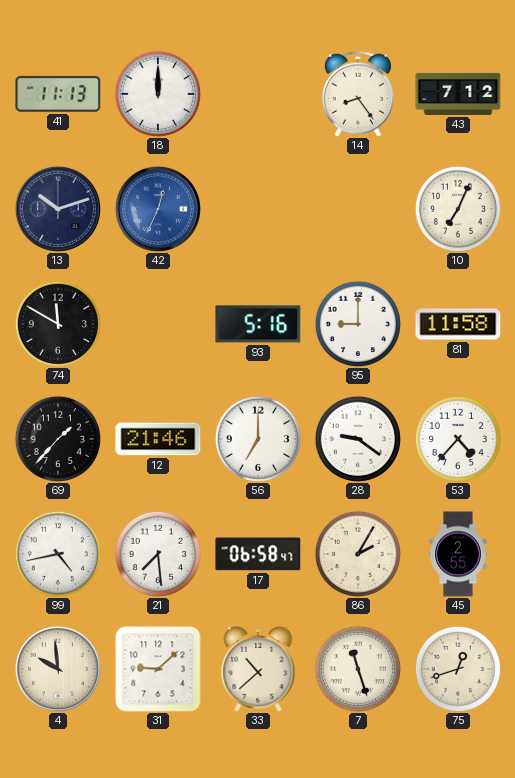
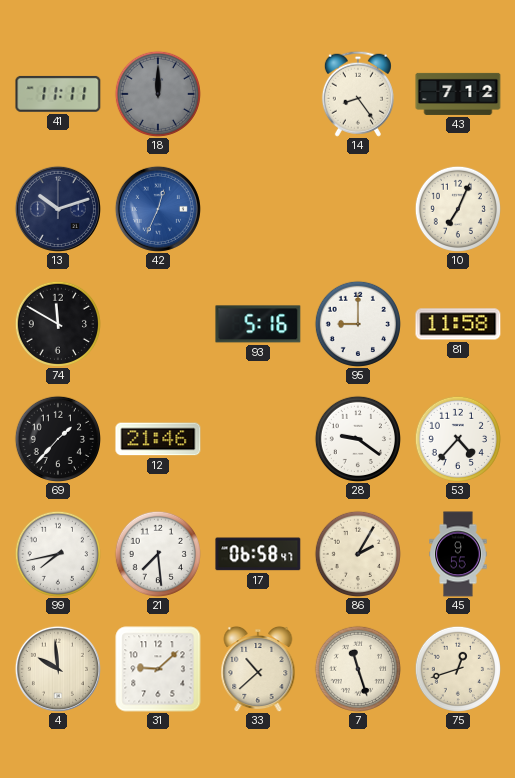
41: 11:13 -> 11:11
18 dial: white -> grey
56: 7:00 -> none
99: 4:43 -> 7:43
45: 2:55 -> 9:55
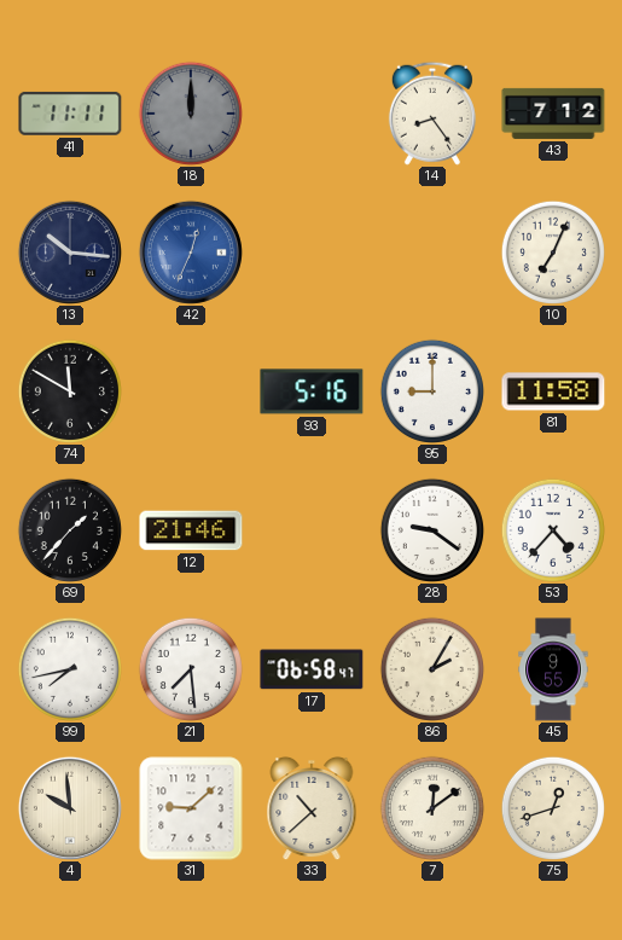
13: 10:12 -> 10:16
7: 11:27 -> 12:09
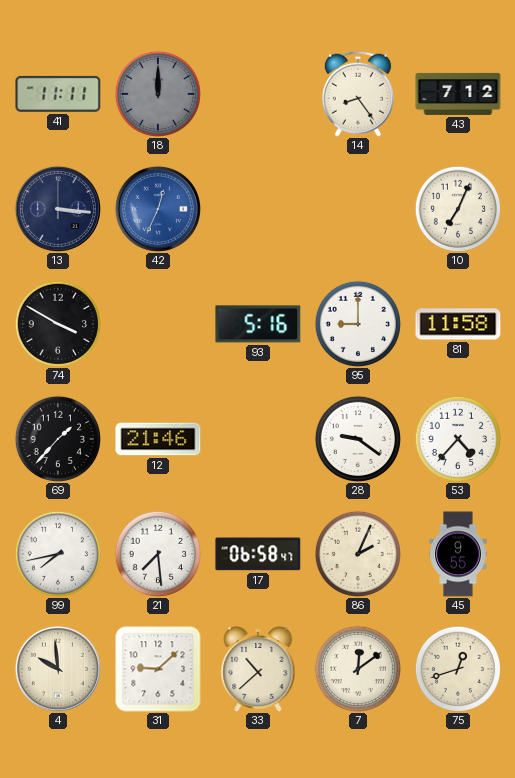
13: 10:16 -> 3:16
74: 11:50 -> 3:50
86: 2:05 -> 2:04
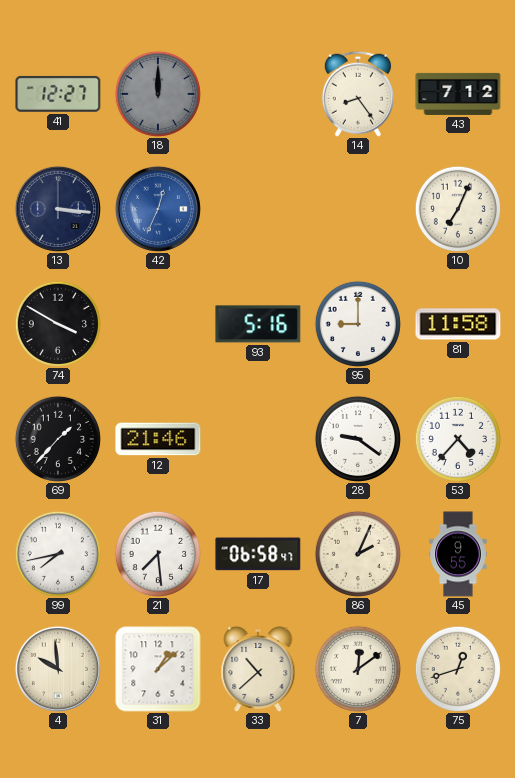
41: 11:11 -> 12:27
31: 9:08 -> 1:08
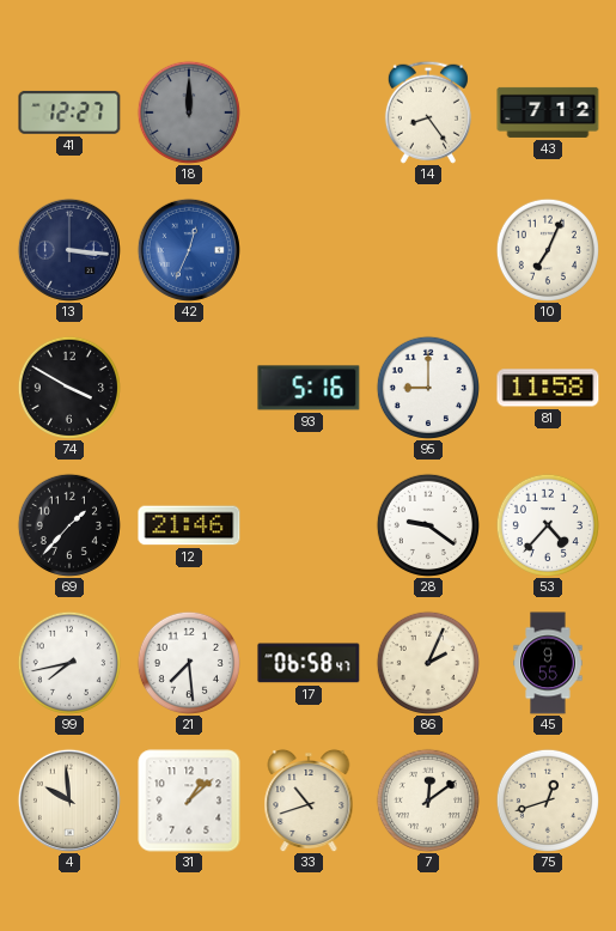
33: 10:38 -> 10:42
